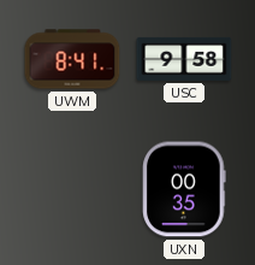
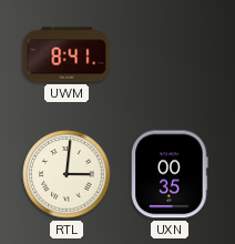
USC: 9:58 -> none
RTL: none -> 3:01
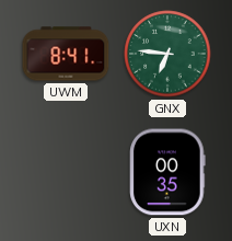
GNX: none -> 6:46
RTL: 3:01 -> none
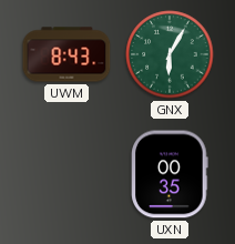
UWM: 8:41 -> 8:43
GNX: 6:46 -> 6:05
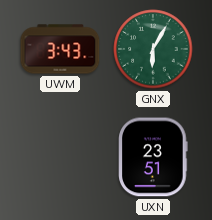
UWM: 8:43 -> 3:43
UXN: 00:35 -> 23:51
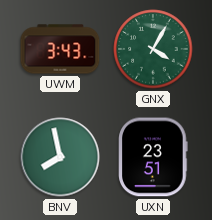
GNX: 6:05 -> 4:05
BNV: none -> 7:58
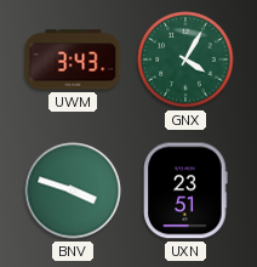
BNV: 7:58 -> 3:48
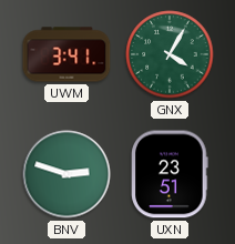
UWM: 3:43 -> 3:41
BNV: 3:48 -> 2:48
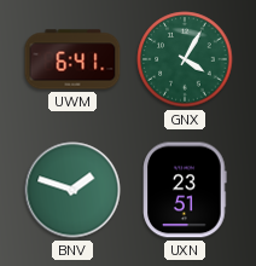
UWM: 3:41 -> 6:41
BNV: 2:48 -> 1:48
